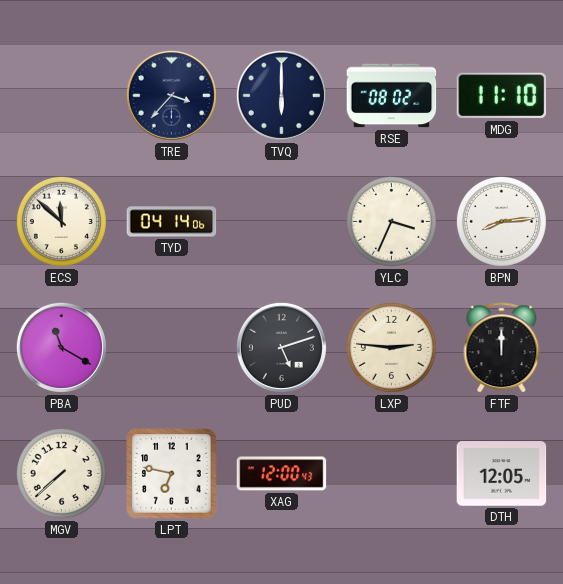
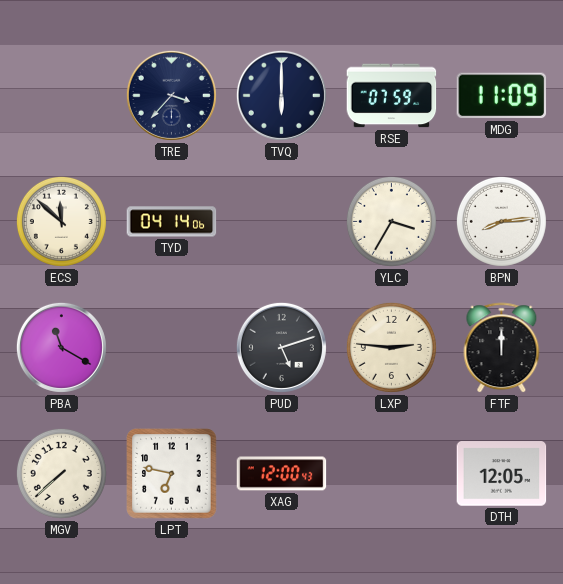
RSE: 08:02 -> 07:59
MDG: 11:10 -> 11:09
YLC: 3:34 -> 3:35
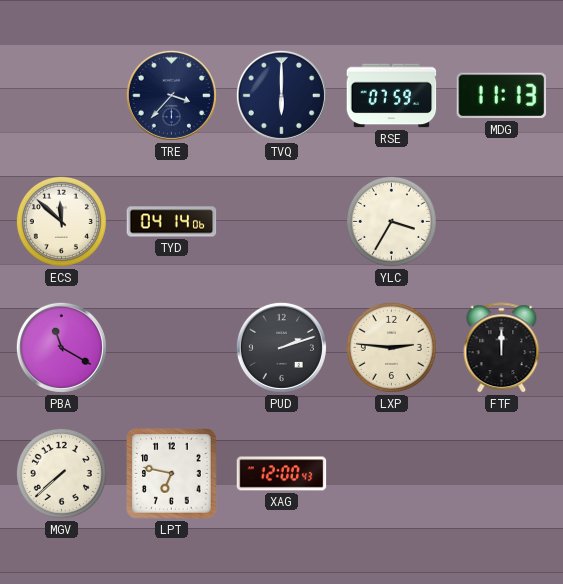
MDG: 11:09 -> 11:13
BPN: 8:14 -> none
PUD: 5:12 -> 2:12
DTH: 12:05 -> none
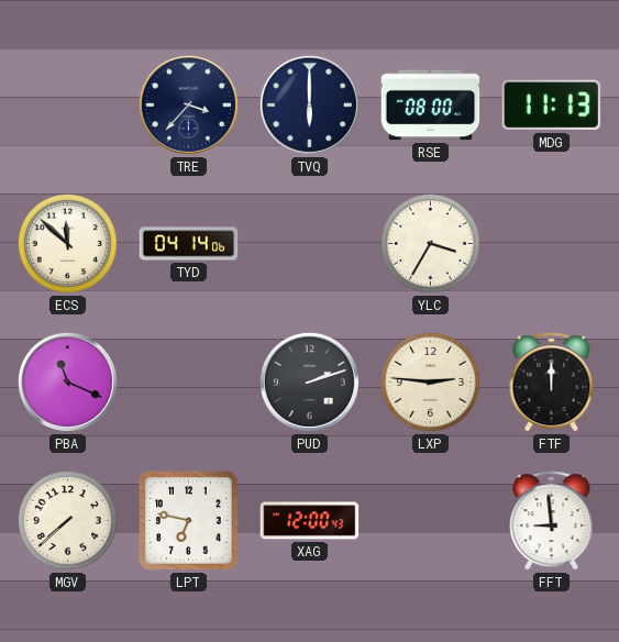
RSE: 07:59 -> 08:00
PBA: 11:20 -> 11:19
FFT: none -> 8:59
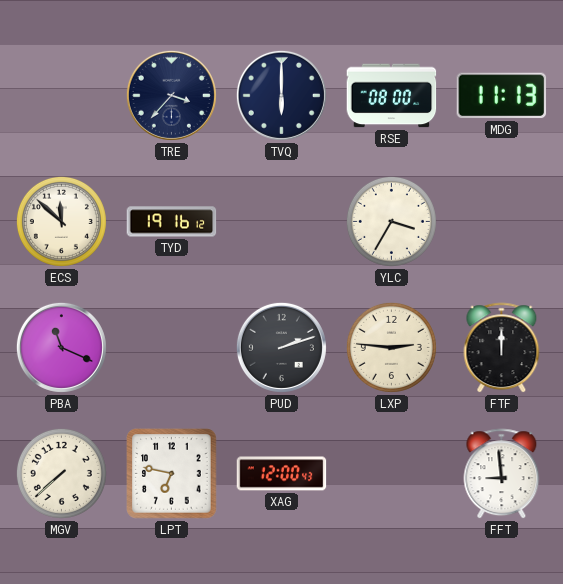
TYD: 04:14 -> 19:16
